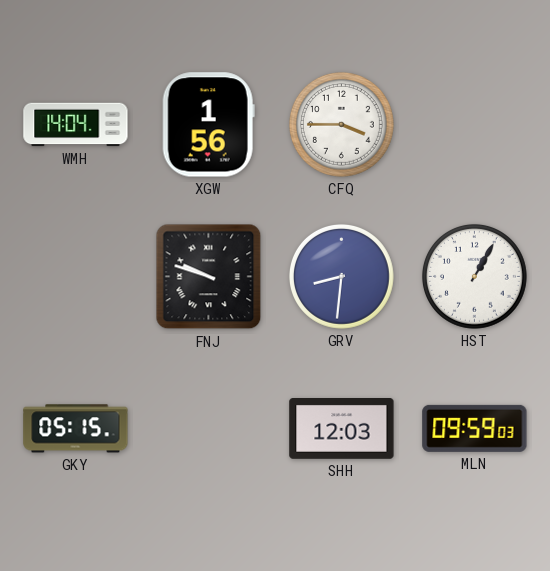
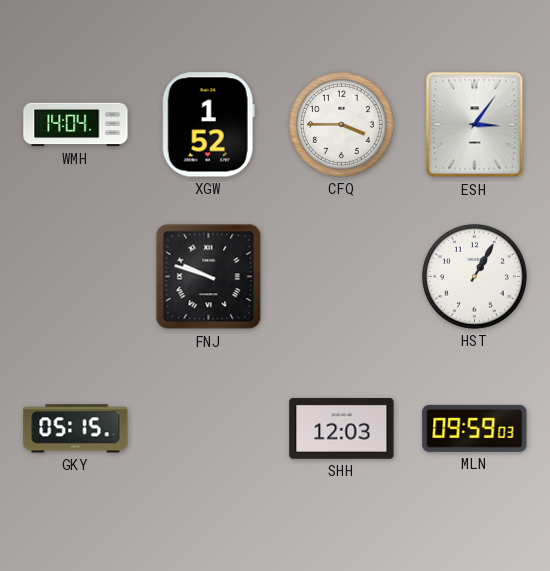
XGW: 1:56 -> 1:52
ESH: none -> 3:06
GRV: 8:31 -> none
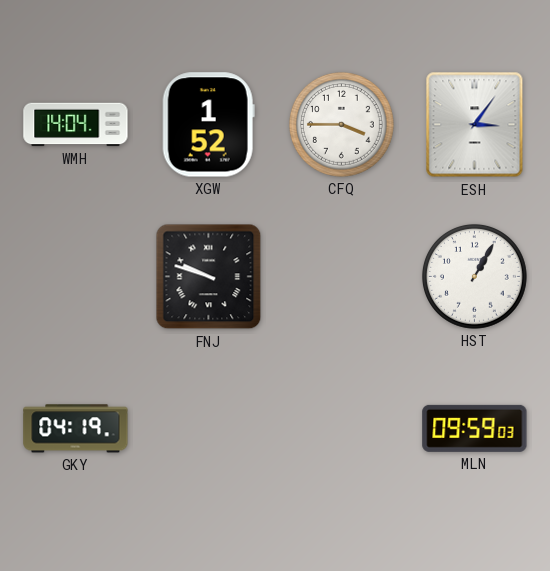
GKY: 05:15 -> 04:19
SHH: 12:03 -> none
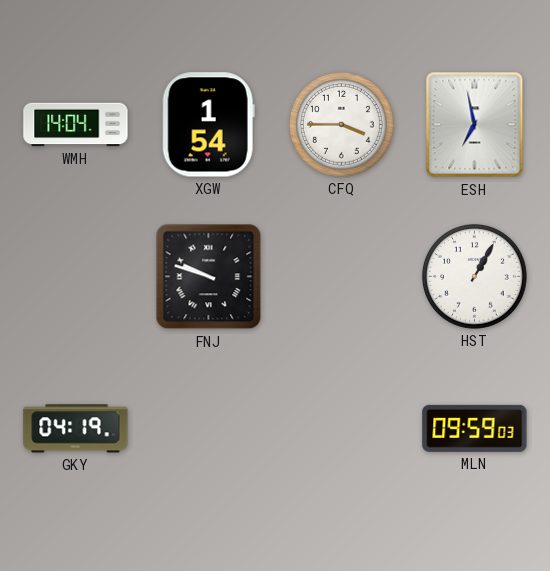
XGW: 1:52 -> 1:54
ESH: 3:06 -> 6:58
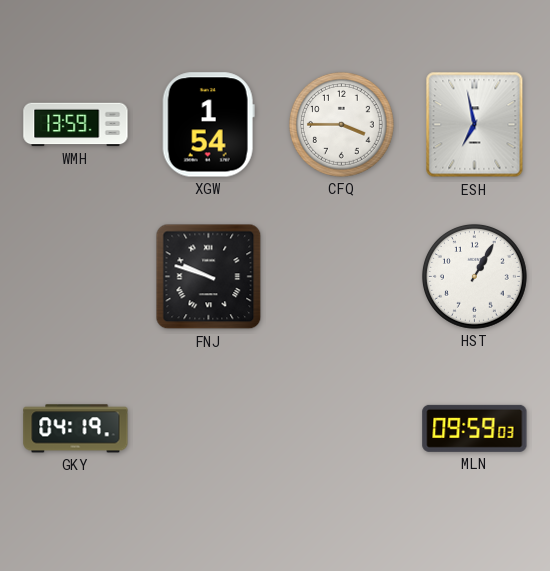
WMH: 14:04 -> 13:59
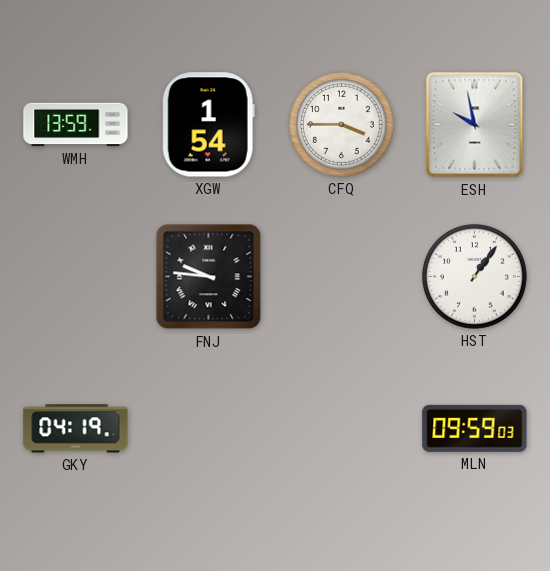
ESH: 6:58 -> 9:58
FNJ: 9:48 -> 9:46
HST: 1:05 -> 1:06
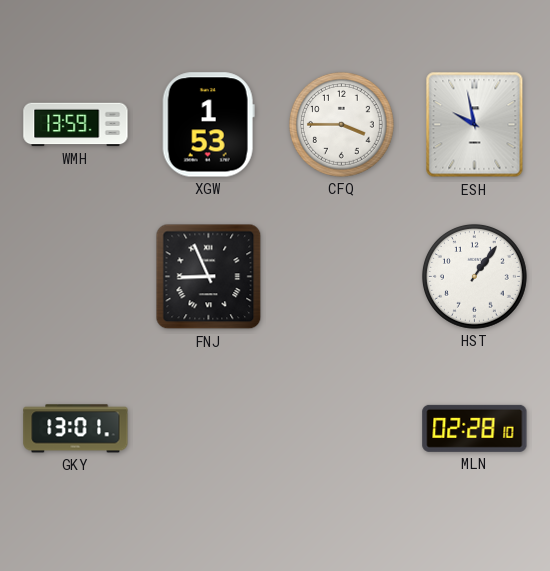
XGW: 1:54 -> 1:53
FNJ: 9:46 -> 8:56
GKY: 04:19 -> 13:01
MLN: 09:59 -> 02:28
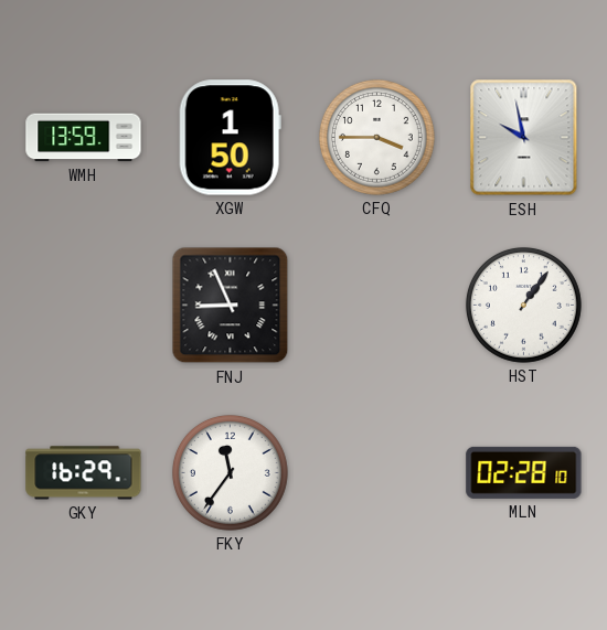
XGW: 1:53 -> 1:50
GKY: 13:01 -> 16:29
FKY: none -> 11:36
